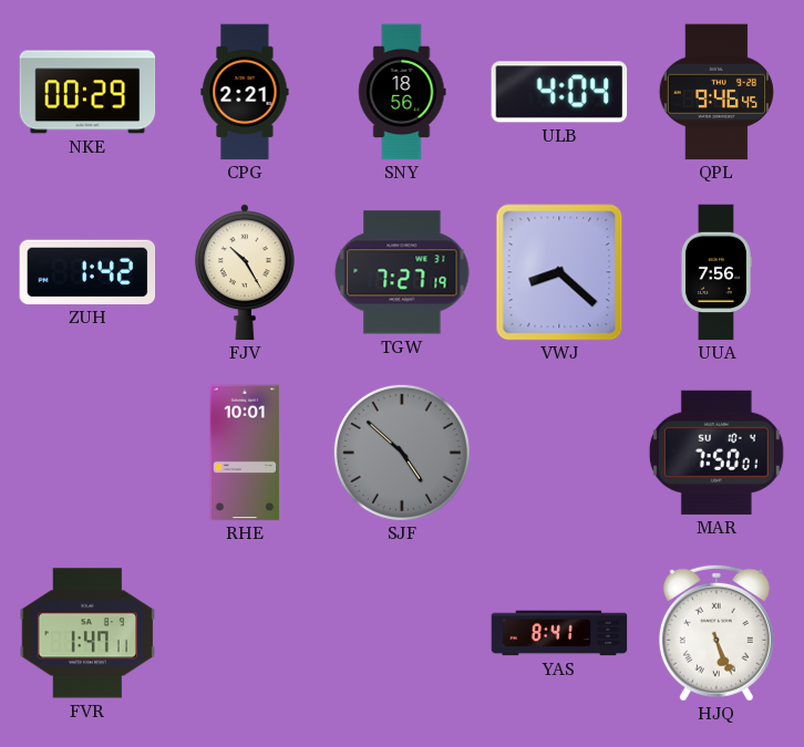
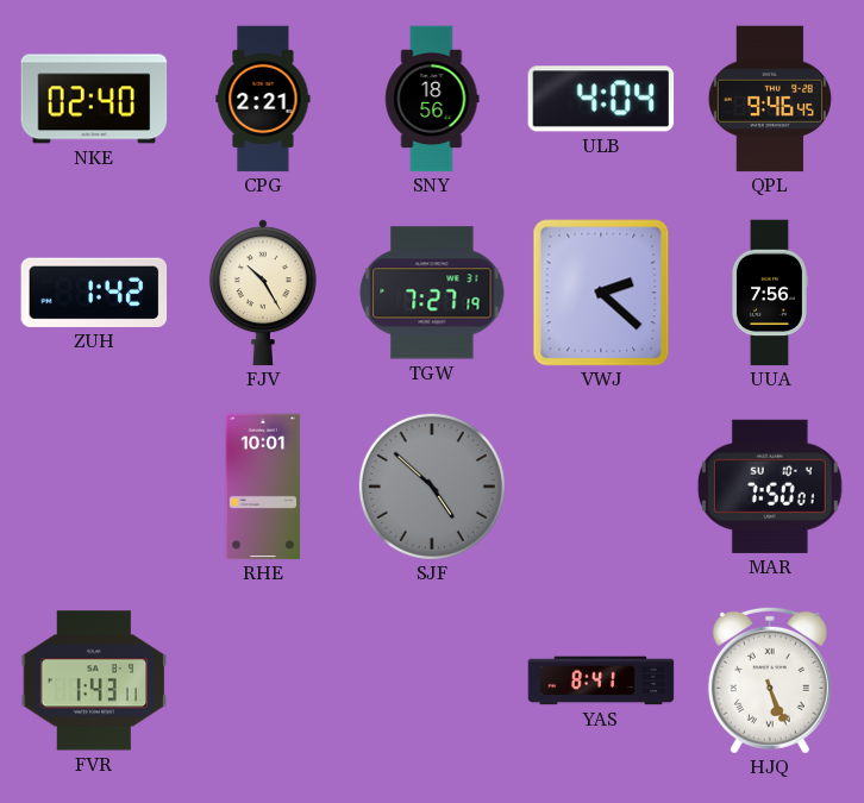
NKE: 00:29 -> 02:40
VWJ: 8:22 -> 2:22
FVR: 1:47 -> 1:43
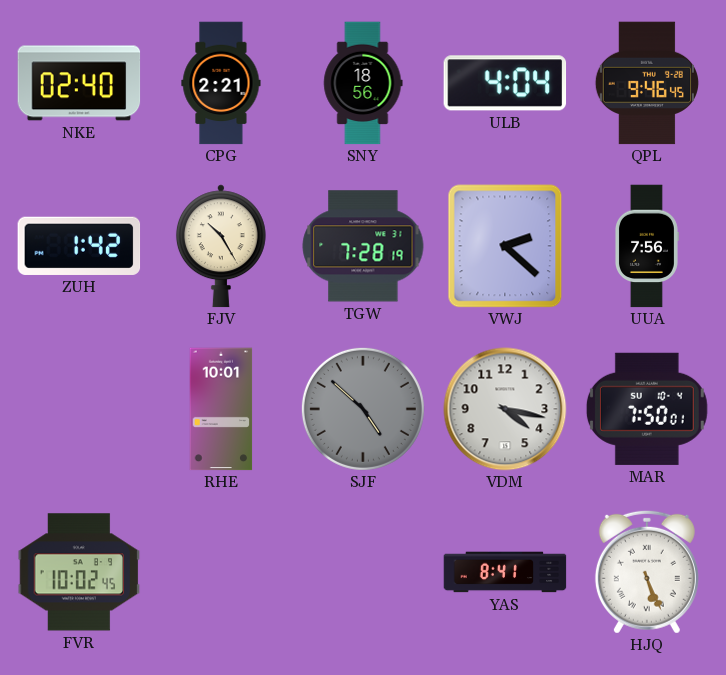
TGW: 7:27 -> 7:28
VDM: none -> 4:17
FVR: 1:43 -> 10:02
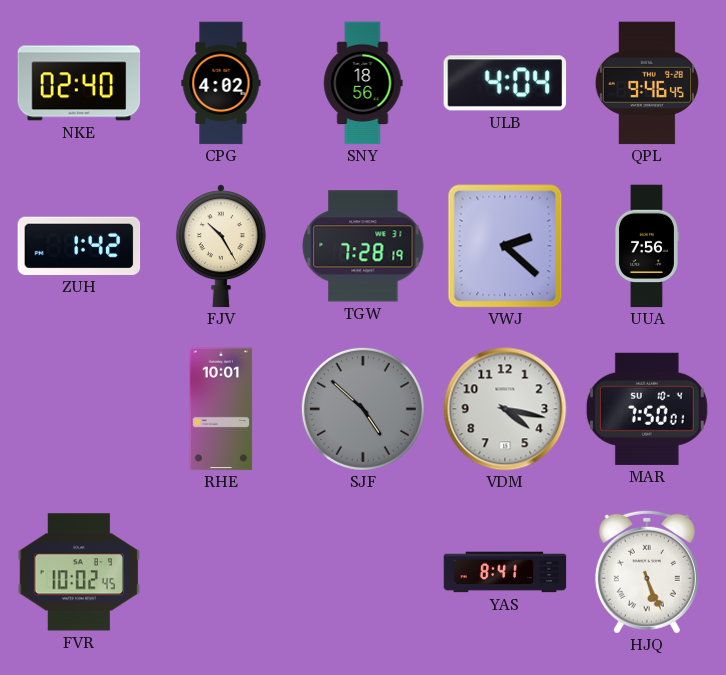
CPG: 2:21 -> 4:02
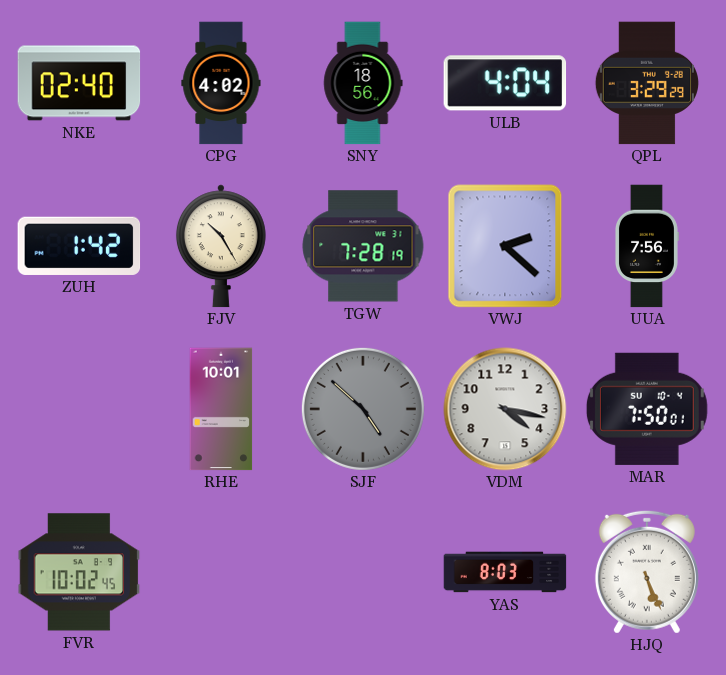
QPL: 9:46 -> 3:29
YAS: 8:41 -> 8:03
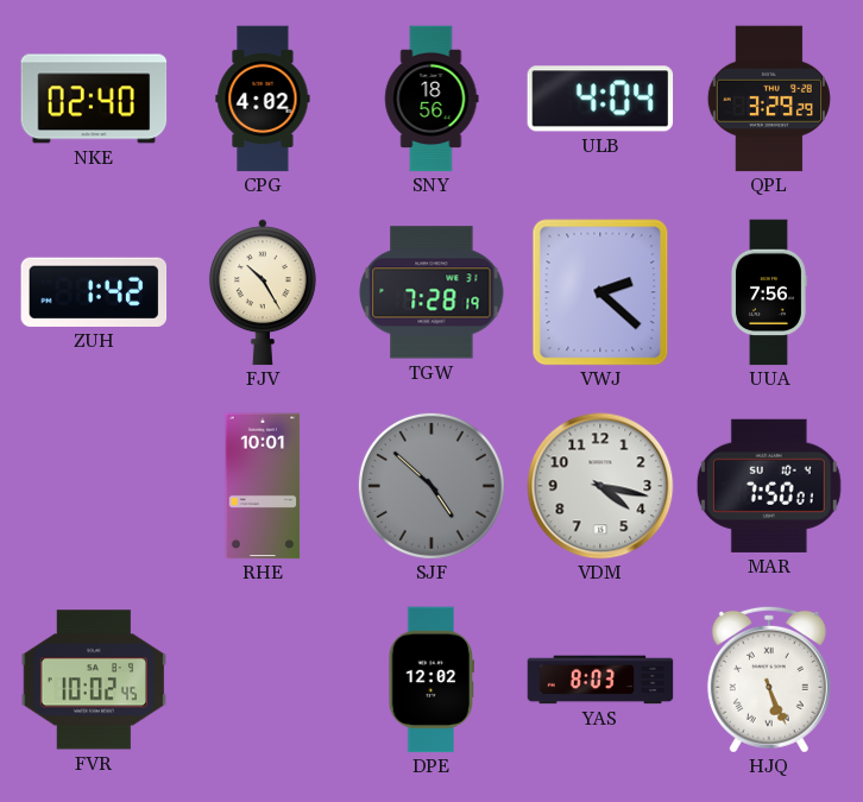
DPE: none -> 12:02
